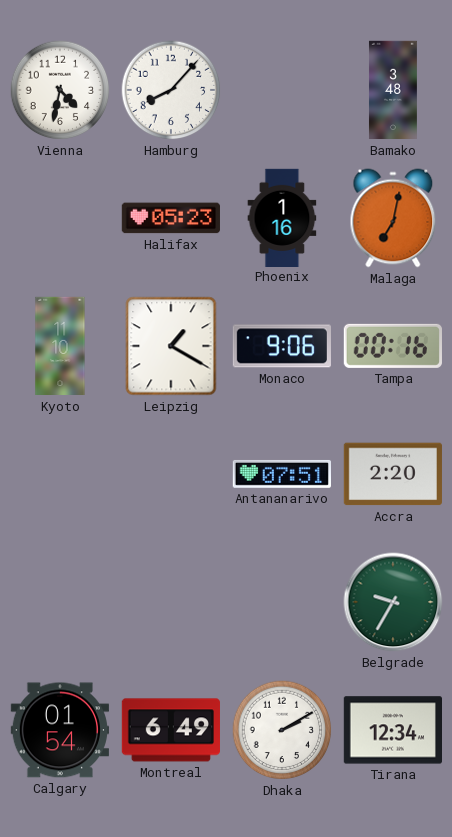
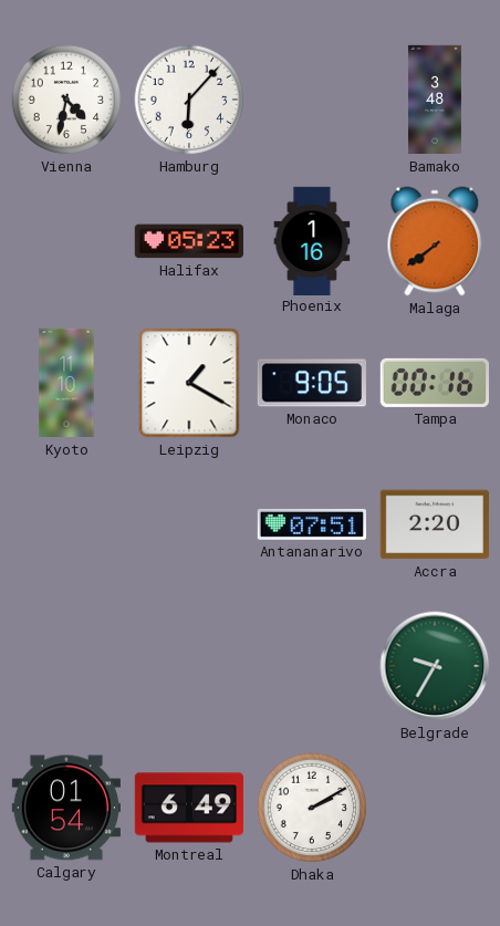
Hamburg: 8:07 -> 6:07
Malaga: 7:02 -> 7:39
Monaco: 9:06 -> 9:05
Tirana: 12:34 -> none
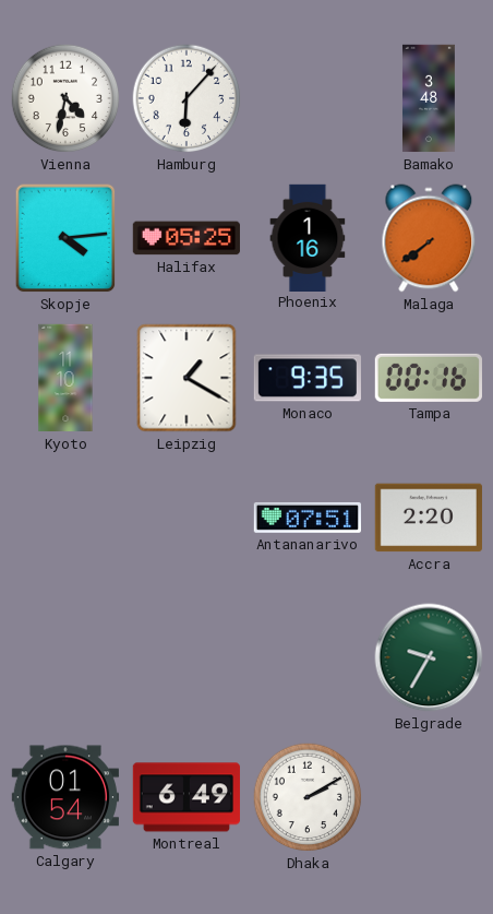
Skopje: none -> 4:14
Halifax: 05:23 -> 05:25
Monaco: 9:05 -> 9:35
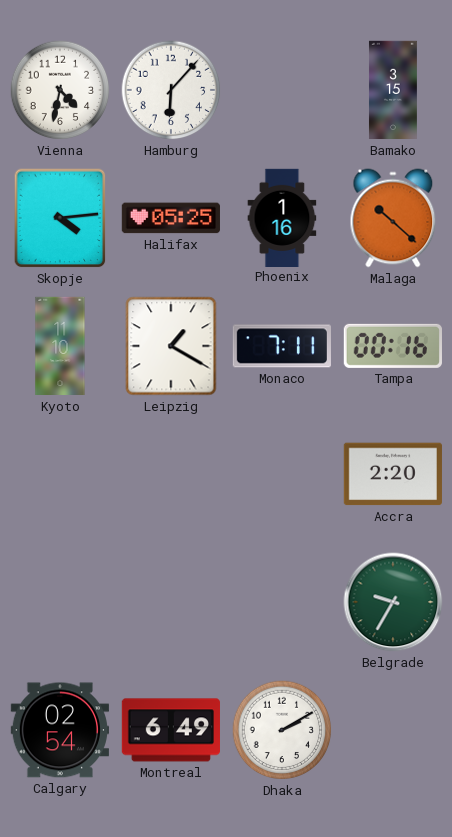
Bamako: 3:48 -> 3:15
Malaga: 7:39 -> 10:22
Monaco: 9:35 -> 7:11
Antananarivo: 07:51 -> none
Calgary: 01:54 -> 02:54
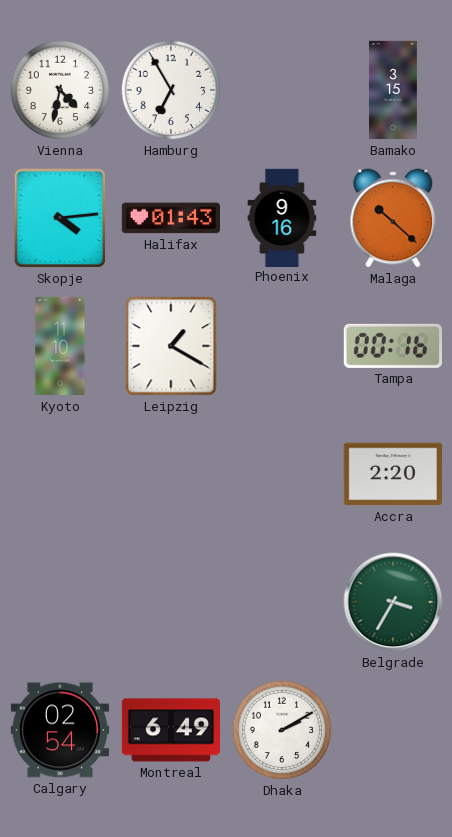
Hamburg: 6:07 -> 6:55
Halifax: 05:25 -> 01:43
Phoenix: 1:16 -> 9:16
Monaco: 7:11 -> none
Belgrade: 9:35 -> 3:35
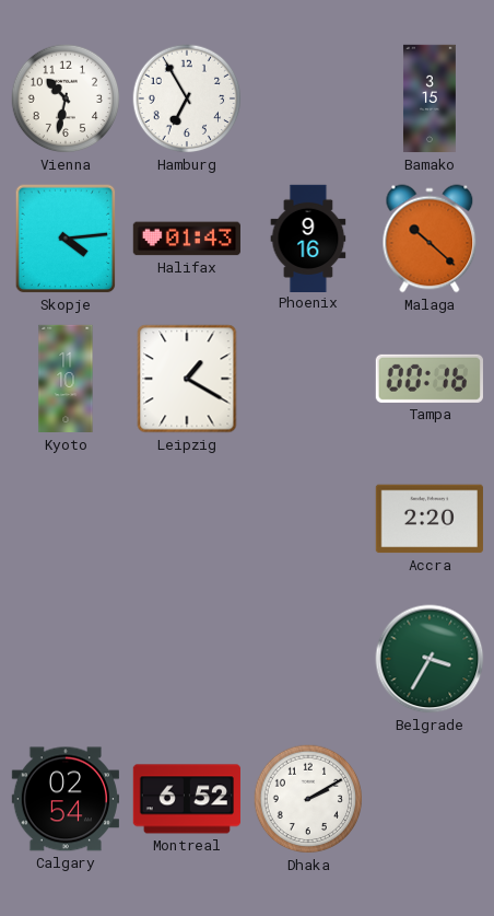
Vienna: 4:32 -> 10:32
Montreal: 6:49 -> 6:52
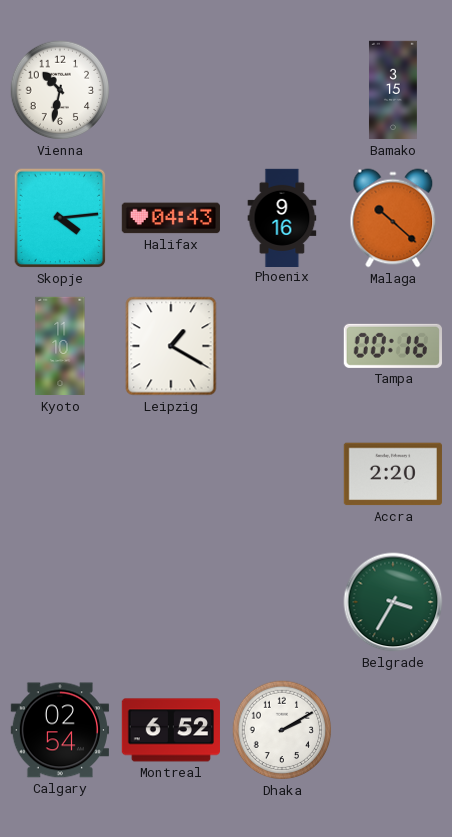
Hamburg: 6:55 -> none
Halifax: 01:43 -> 04:43
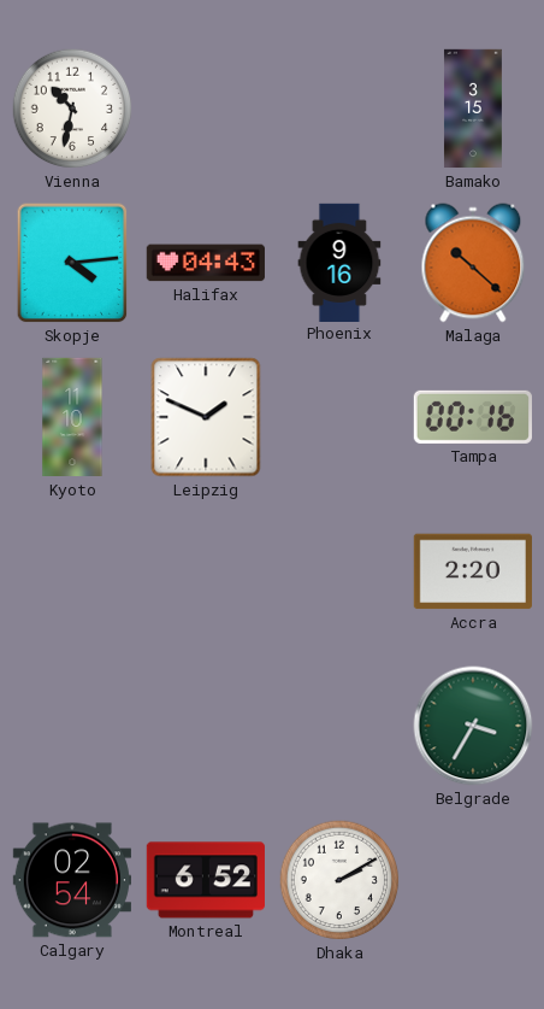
Leipzig: 1:20 -> 1:49
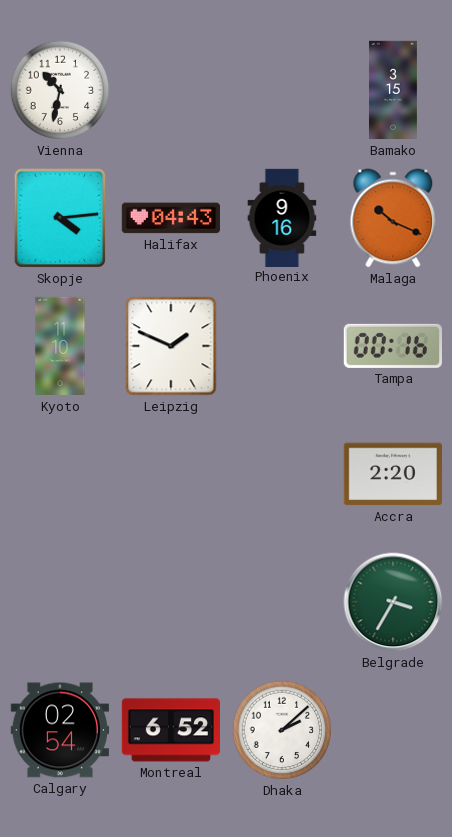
Malaga: 10:22 -> 10:19
Dhaka: 2:10 -> 2:08
